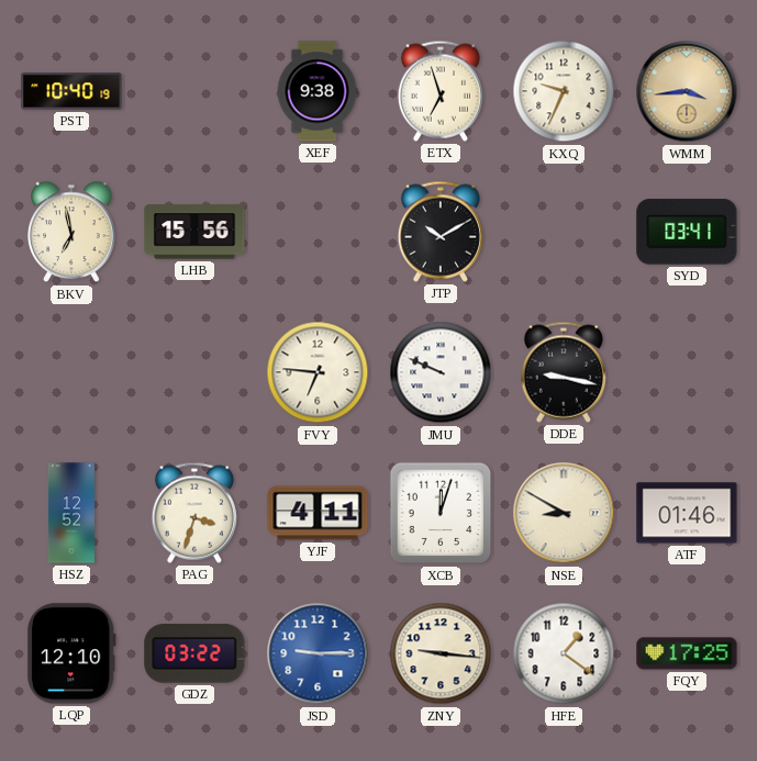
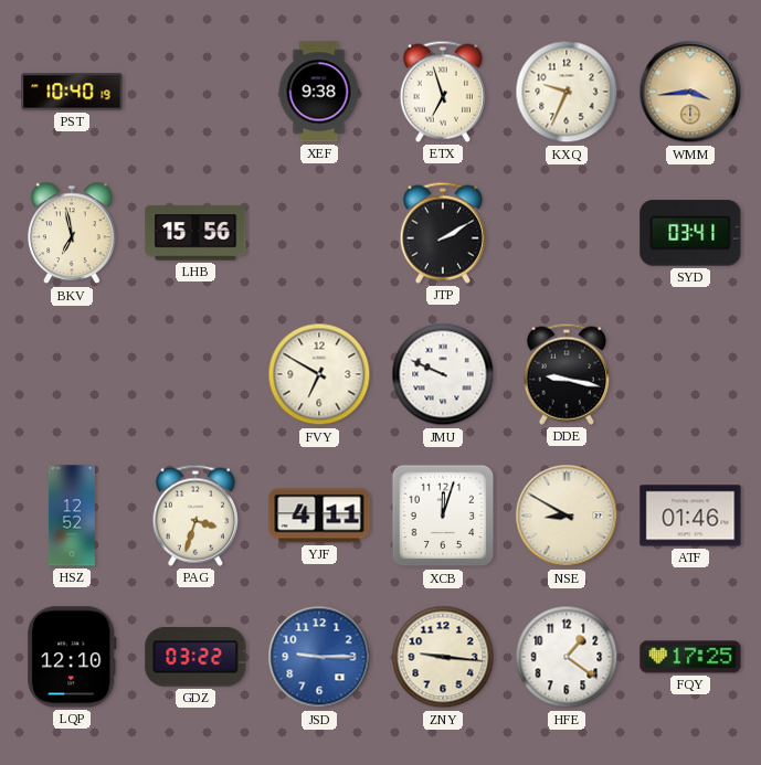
JTP: 10:10 -> 2:10
FVY: 6:46 -> 6:50
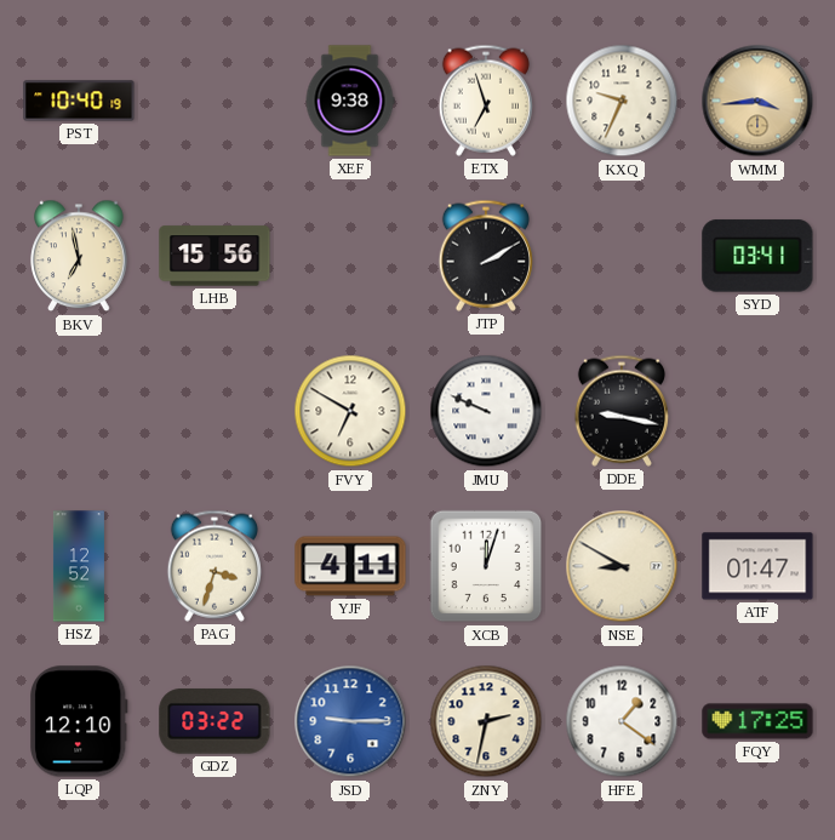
ATF: 01:46 -> 01:47
ZNY: 9:16 -> 2:32
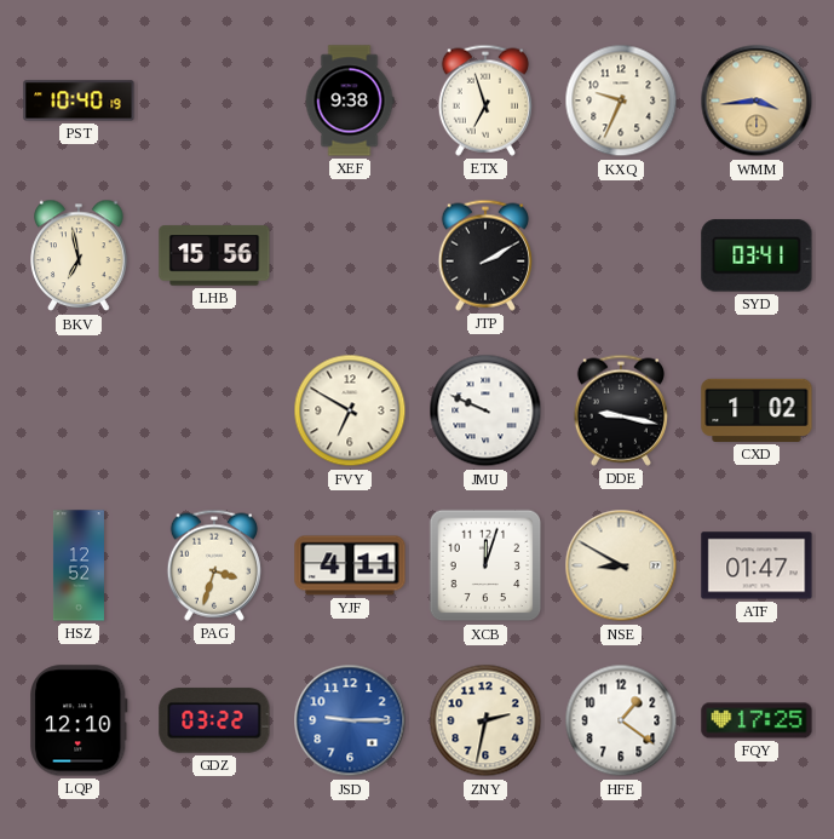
CXD: none -> 1:02
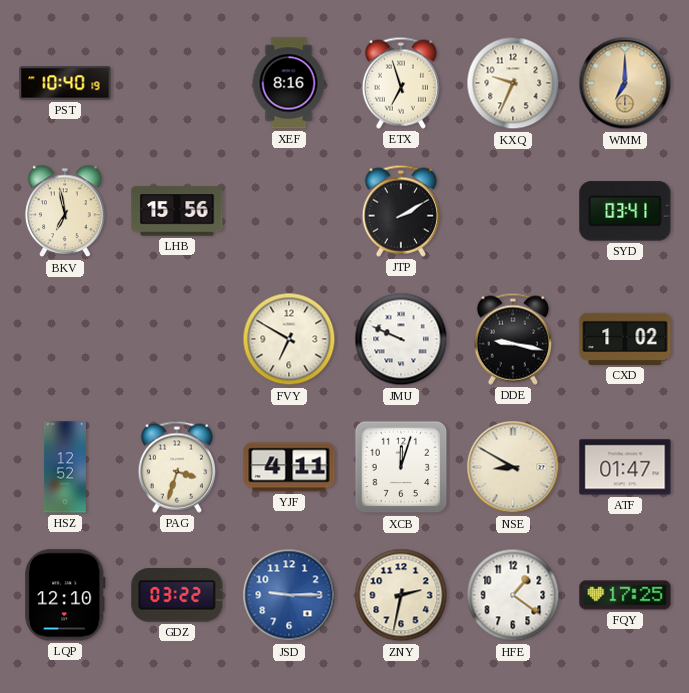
XEF: 9:38 -> 8:16
WMM: 3:44 -> 7:00
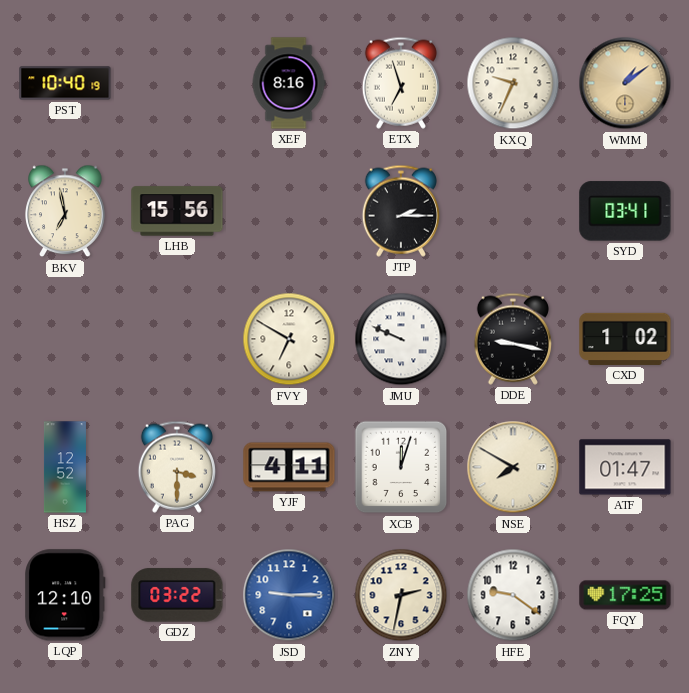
WMM: 7:00 -> 1:09
JTP: 2:10 -> 2:15
PAG: 3:33 -> 3:30
NSE: 8:50 -> 7:50
HFE: 1:21 -> 9:21
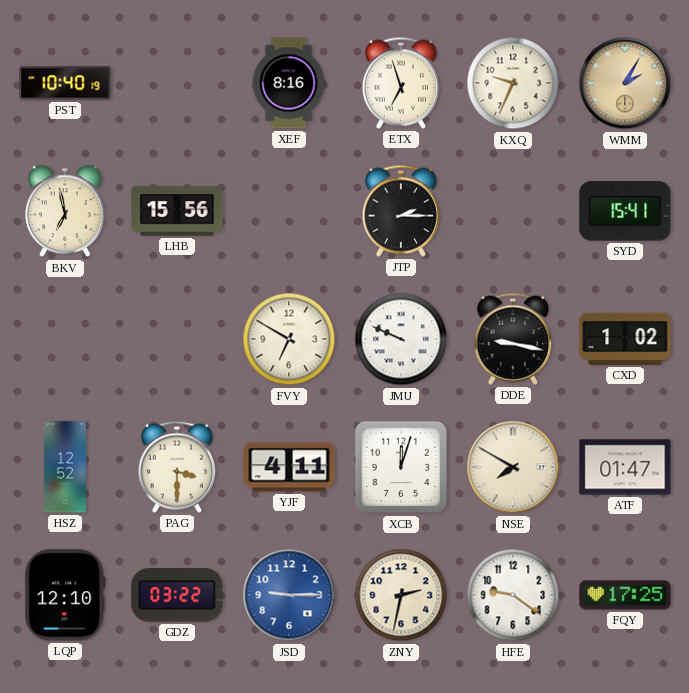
WMM: 1:09 -> 2:05
SYD: 03:41 -> 15:41
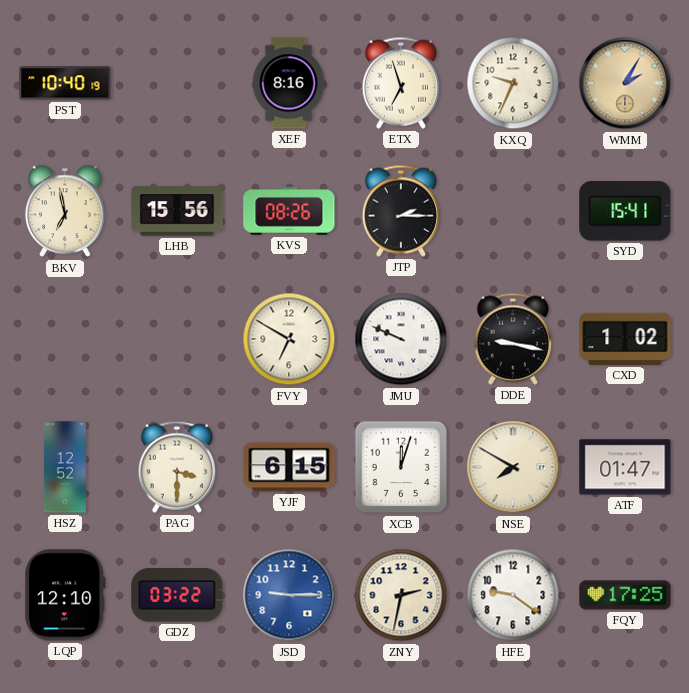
KVS: none -> 08:26
YJF: 4:11 -> 6:15
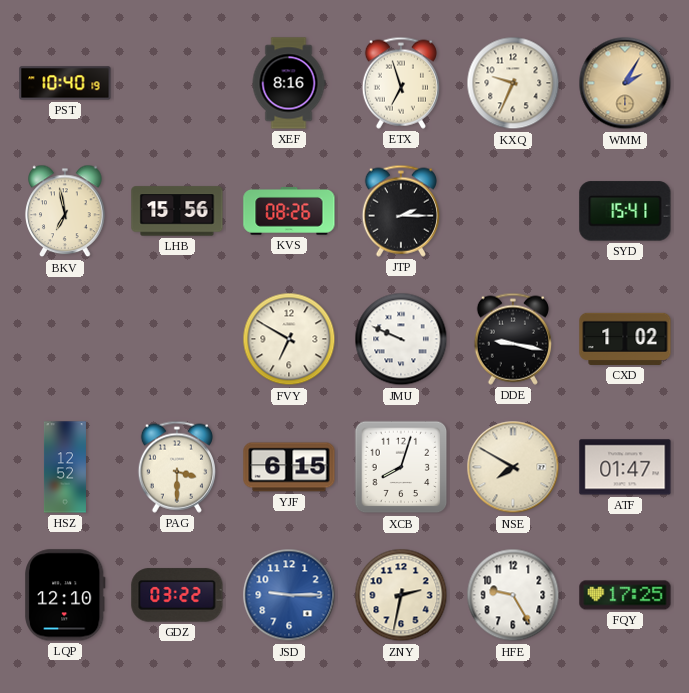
XCB: 12:03 -> 8:03
HFE: 9:21 -> 9:25
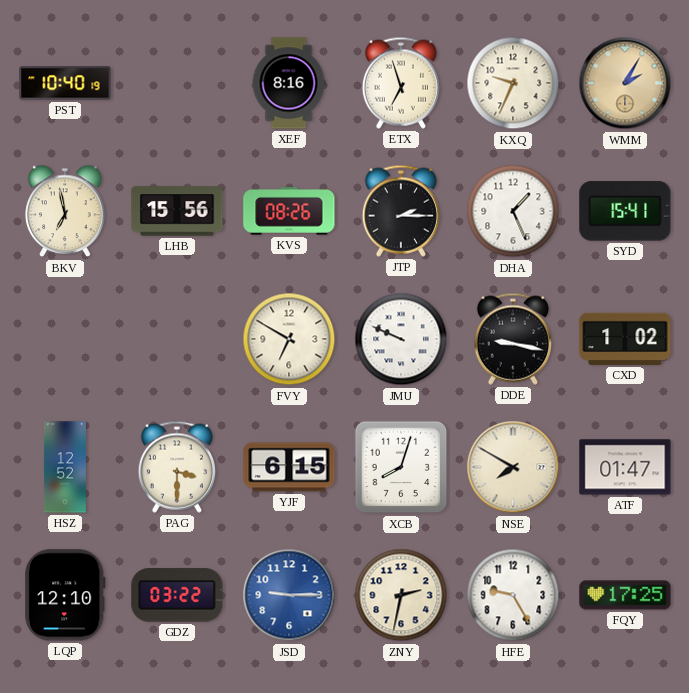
DHA: none -> 1:26
